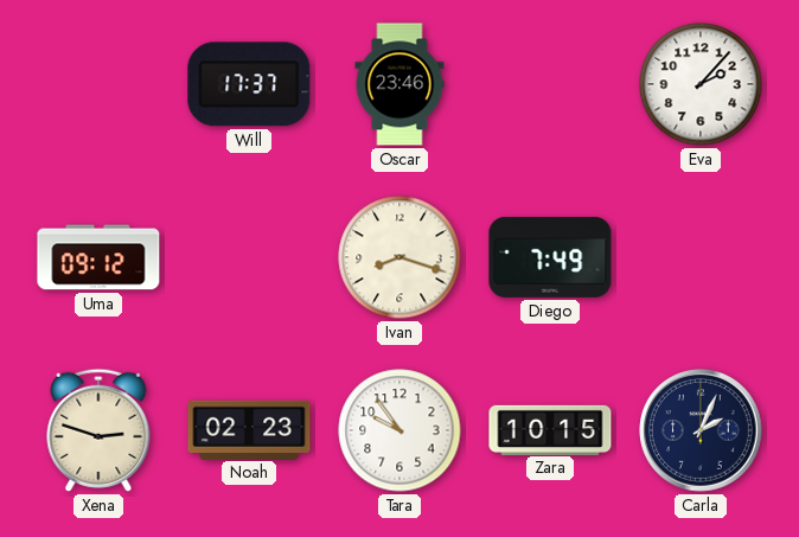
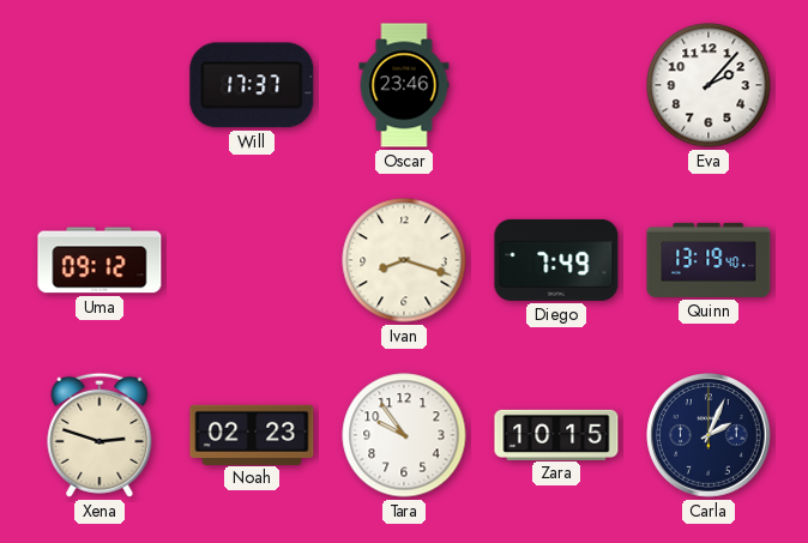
Quinn: none -> 13:19
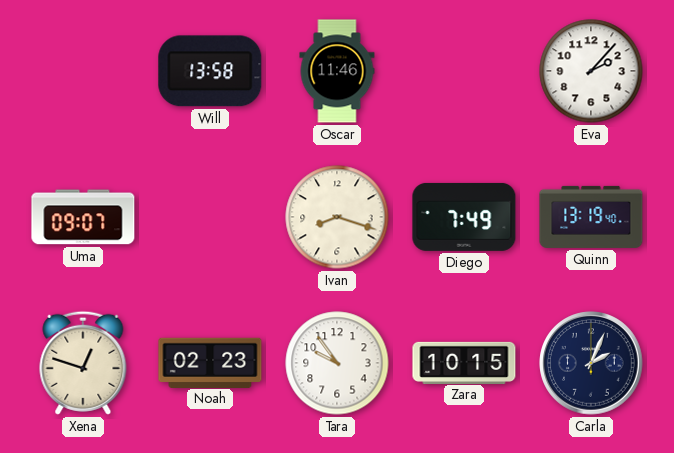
Will: 17:37 -> 13:58
Oscar: 23:46 -> 11:46
Uma: 09:12 -> 09:07
Xena: 2:48 -> 12:48
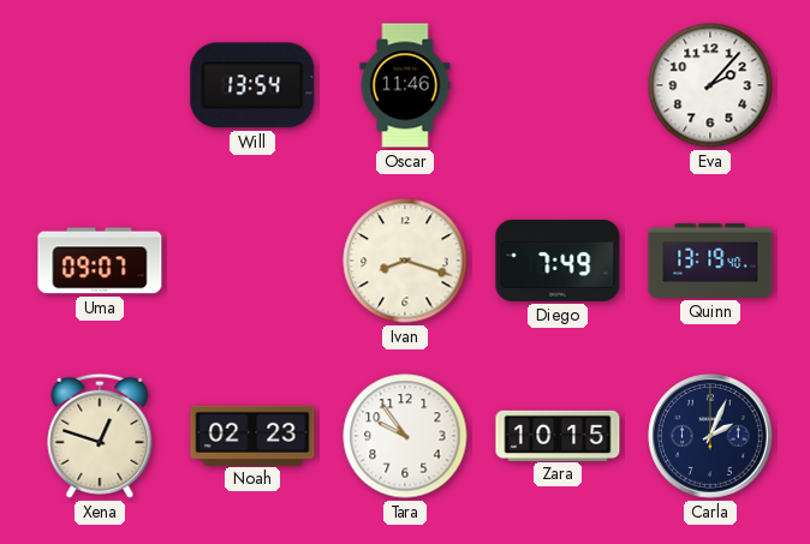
Will: 13:58 -> 13:54
